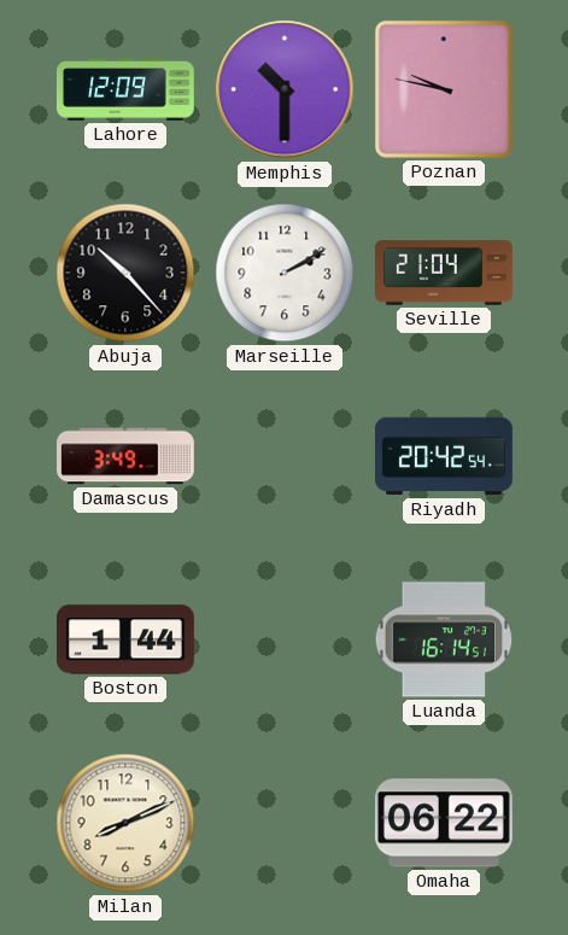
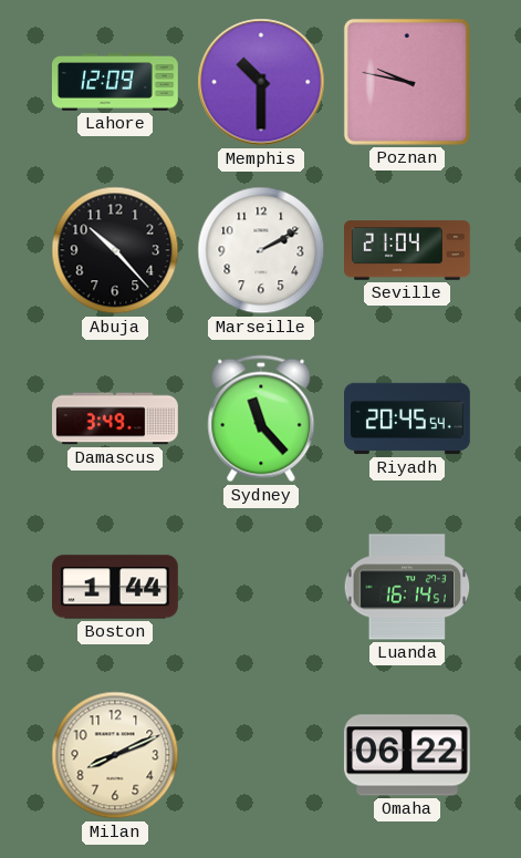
Sydney: none -> 11:23
Riyadh: 20:42 -> 20:45
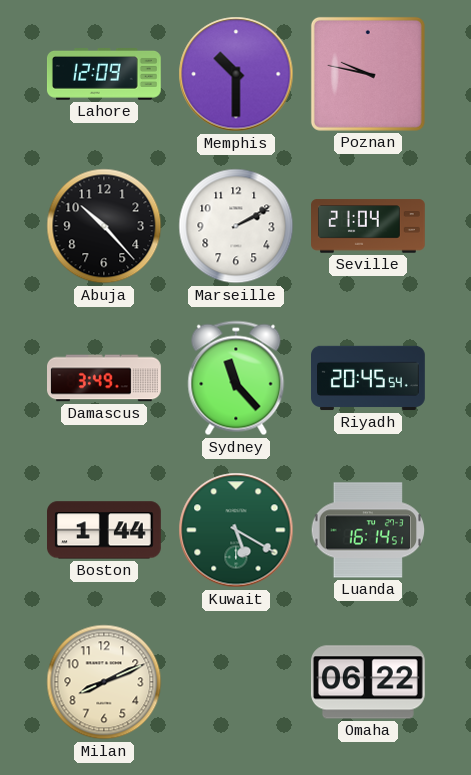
Kuwait: none -> 5:20
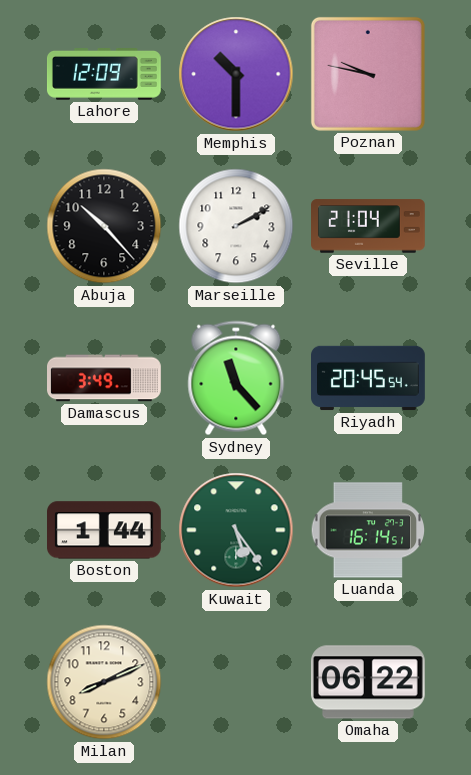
Kuwait: 5:20 -> 5:24
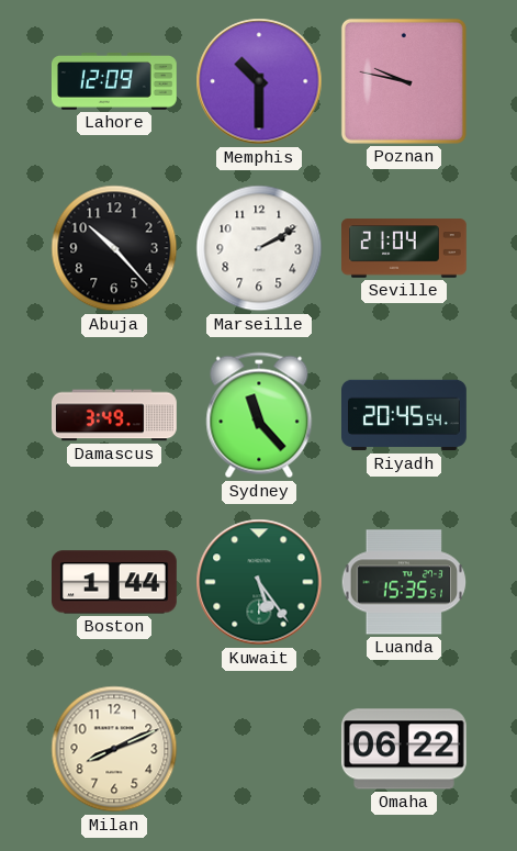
Luanda: 16:14 -> 15:35
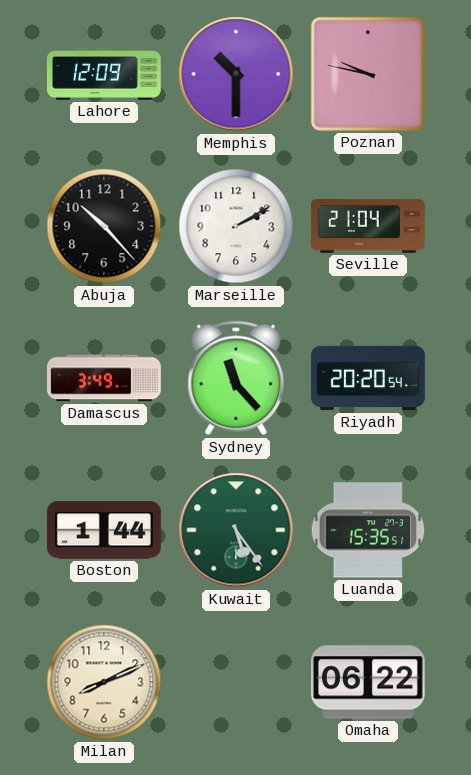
Riyadh: 20:45 -> 20:20
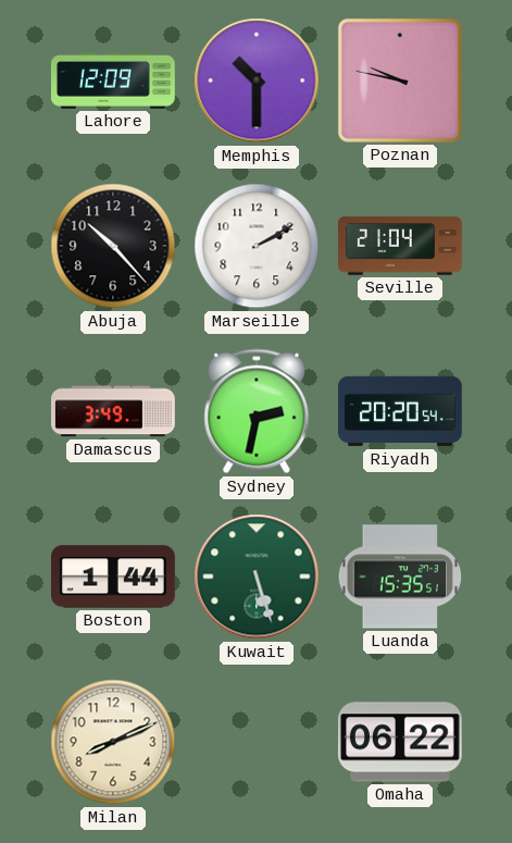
Sydney: 11:23 -> 2:32
Kuwait: 5:24 -> 5:27
